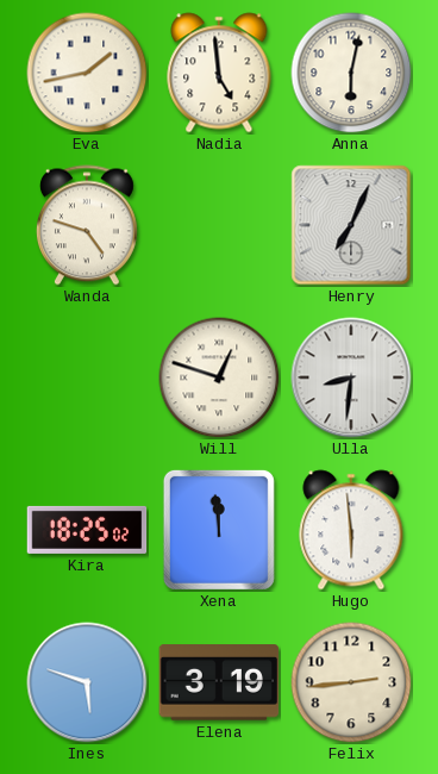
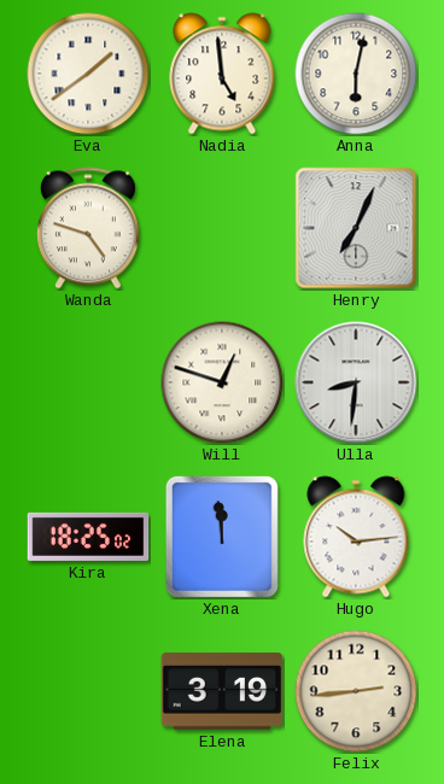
Eva: 1:43 -> 1:39
Hugo: 5:59 -> 10:14
Ines: 5:48 -> none
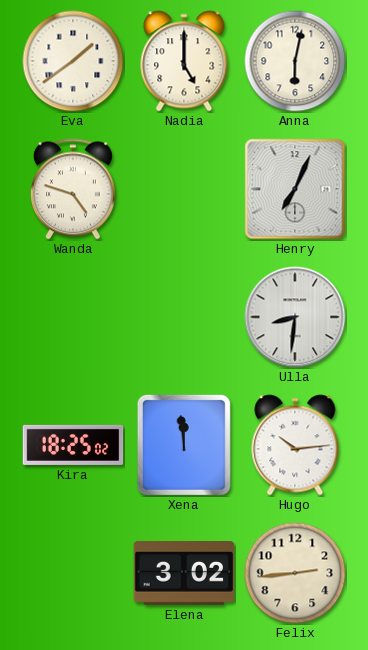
Nadia: 4:59 -> 5:00
Will: 12:48 -> none
Elena: 3:19 -> 3:02
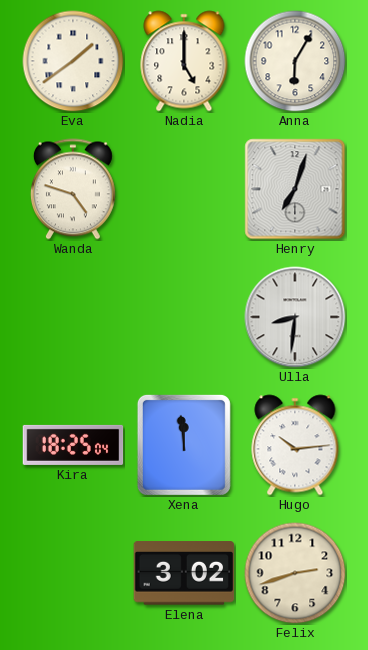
Anna: 6:02 -> 6:05
Henry: 7:04 -> 7:03
Kira: 18:25:02 -> 18:25:04
Felix: 2:44 -> 2:42
